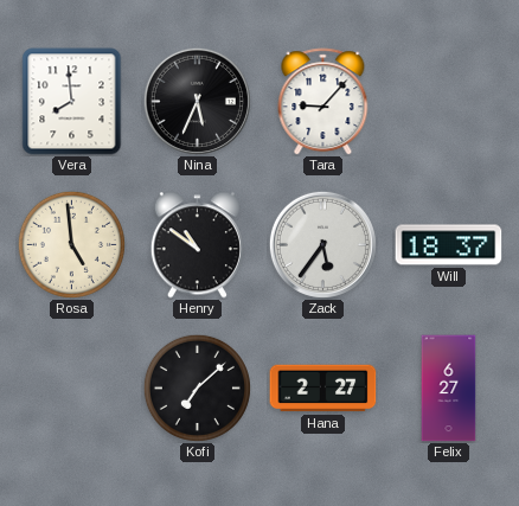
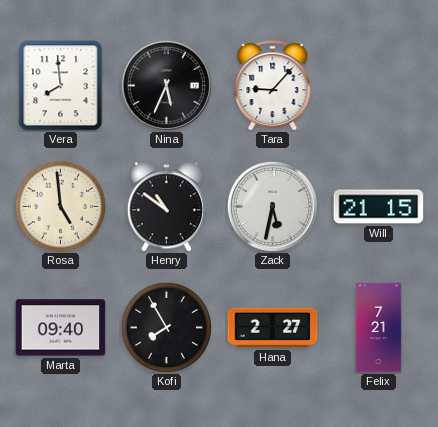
Zack: 5:36 -> 5:32
Will: 18:37 -> 21:15
Marta: none -> 09:40
Kofi: 7:08 -> 7:55
Felix: 6:27 -> 7:21
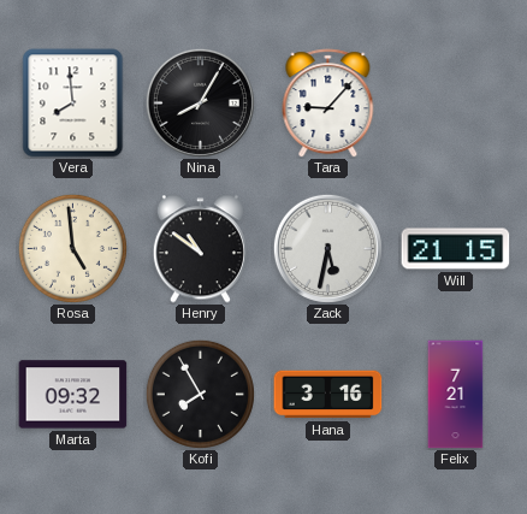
Nina: 5:34 -> 8:05
Marta: 09:40 -> 09:32
Hana: 2:27 -> 3:16
